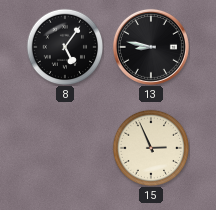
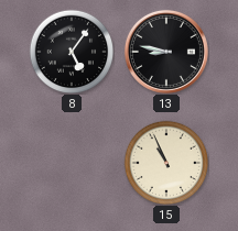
15: 2:56 -> 10:56
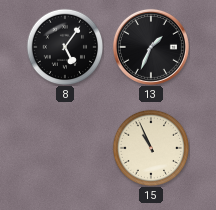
13: 8:47 -> 1:34
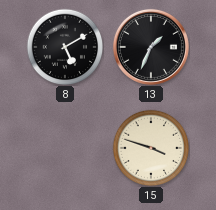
8: 5:06 -> 5:10
15: 10:56 -> 3:48
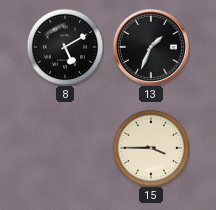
15: 3:48 -> 3:45
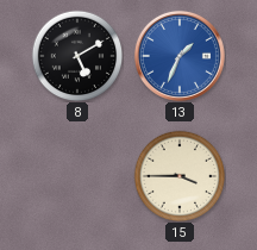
13 dial: black -> blue
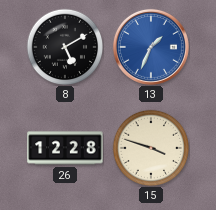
26: none -> 12:28
15: 3:45 -> 3:48
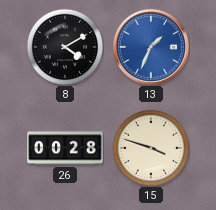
8: 5:10 -> 4:10
26: 12:28 -> 00:28
